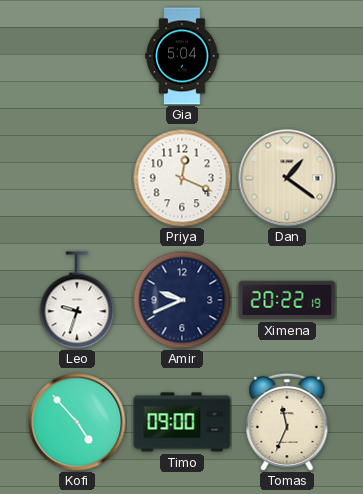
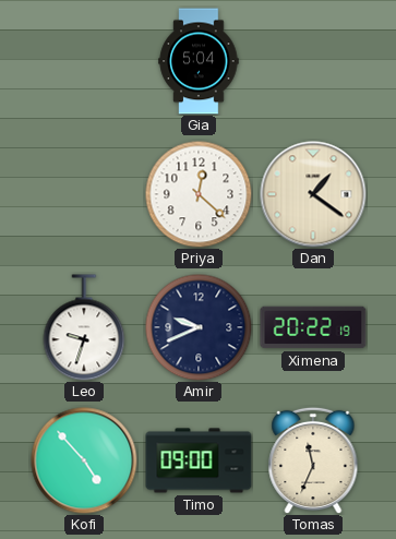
Priya: 12:19 -> 12:22
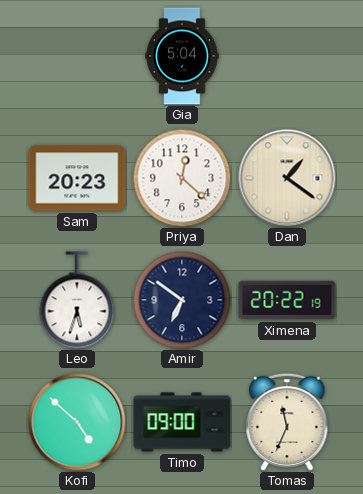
Sam: none -> 20:23
Leo: 9:33 -> 5:33
Amir: 9:41 -> 6:51
Kofi: 4:53 -> 4:52
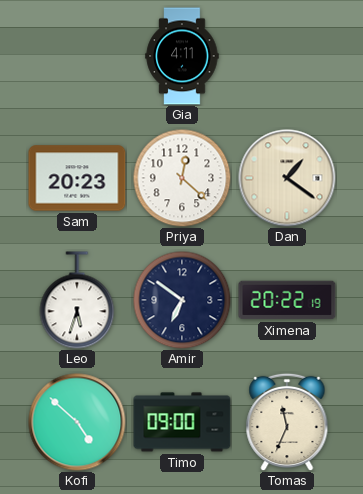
Gia: 5:04 -> 4:11
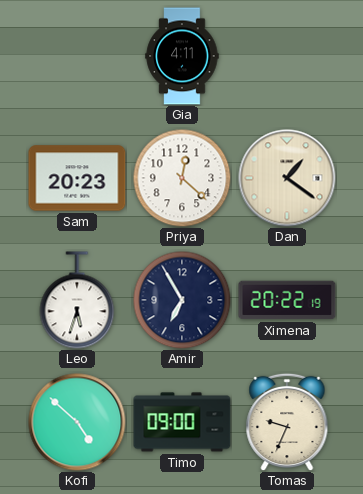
Amir: 6:51 -> 6:55
Tomas: 11:34 -> 9:34
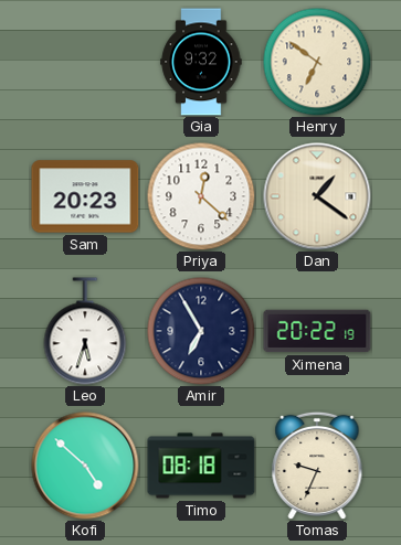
Gia: 4:11 -> 9:32
Henry: none -> 6:51
Timo: 09:00 -> 08:18
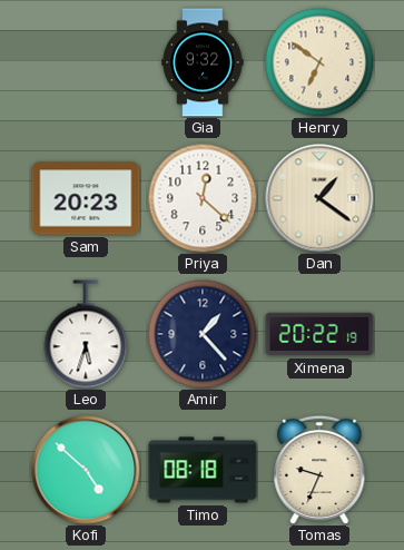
Amir: 6:55 -> 1:23
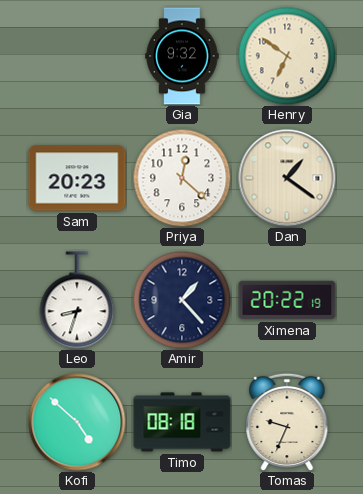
Leo: 5:33 -> 8:33
